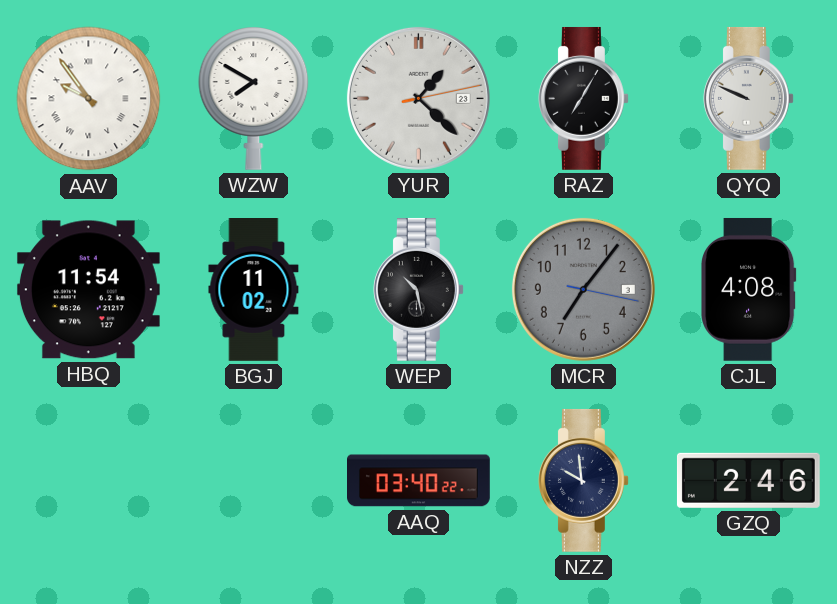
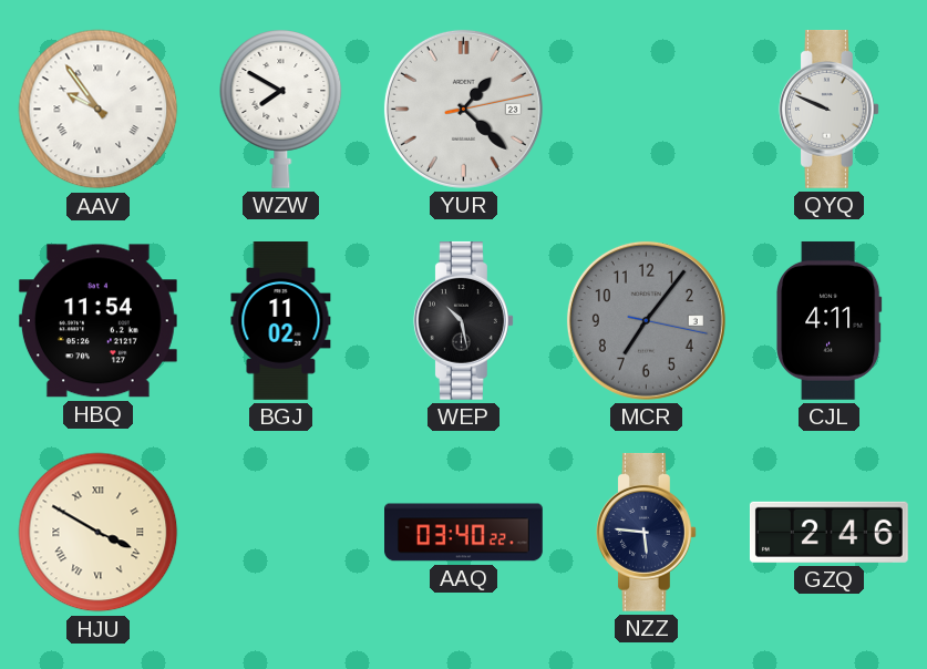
RAZ: 7:05 -> none
CJL: 4:08 -> 4:11
HJU: none -> 3:50
NZZ: 9:59 -> 5:46
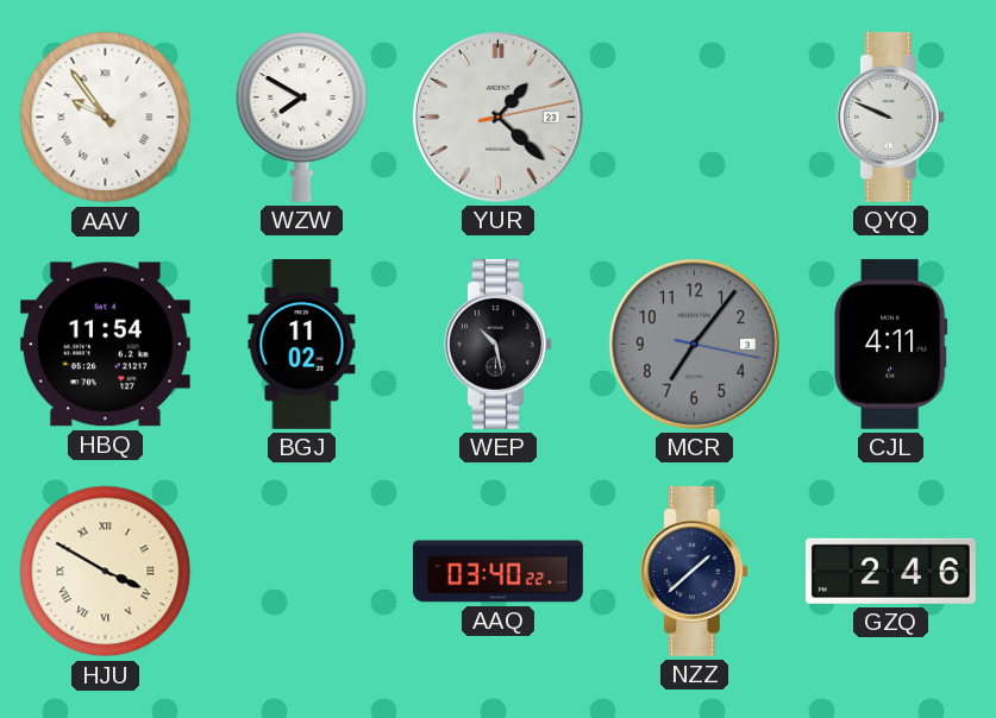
NZZ: 5:46 -> 1:38
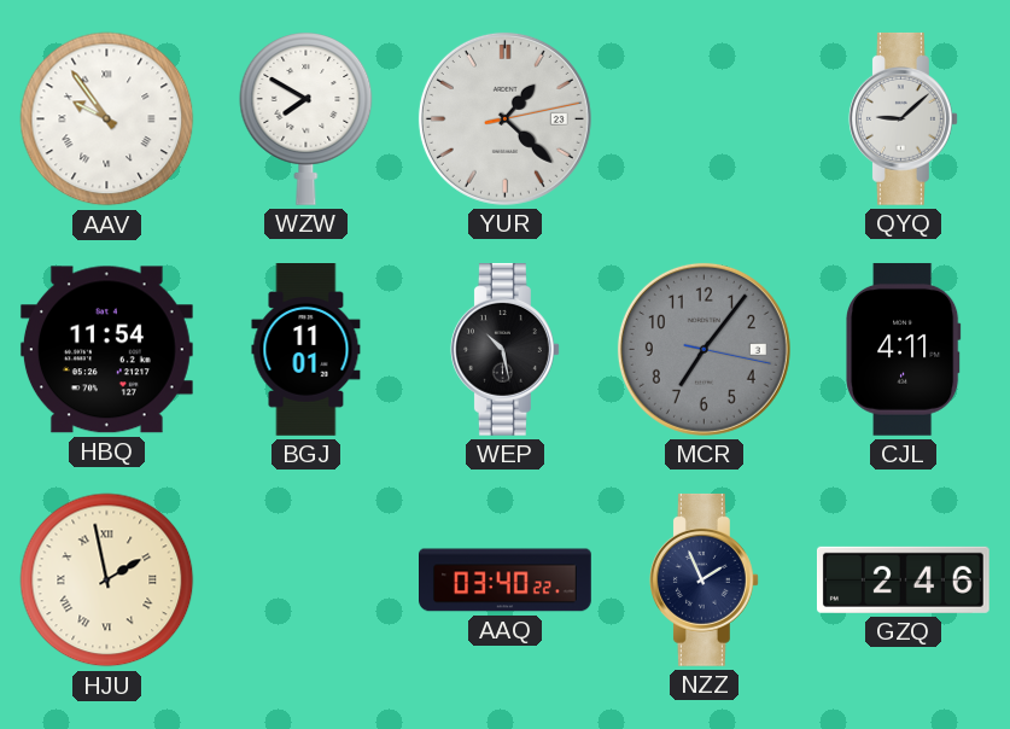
QYQ: 9:49 -> 9:08
BGJ: 11:02 -> 11:01
HJU: 3:50 -> 1:58
NZZ: 1:38 -> 1:56
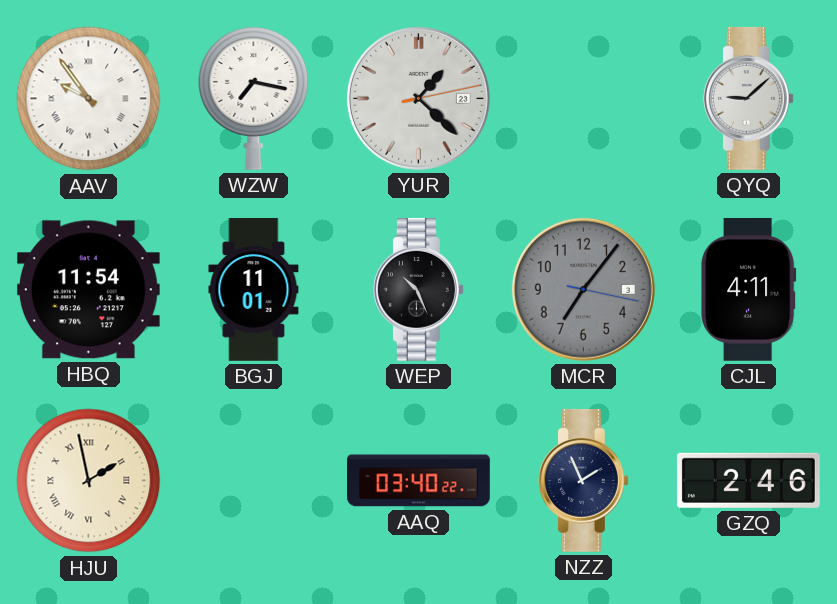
WZW: 7:50 -> 7:17
WEP: 10:28 -> 10:26
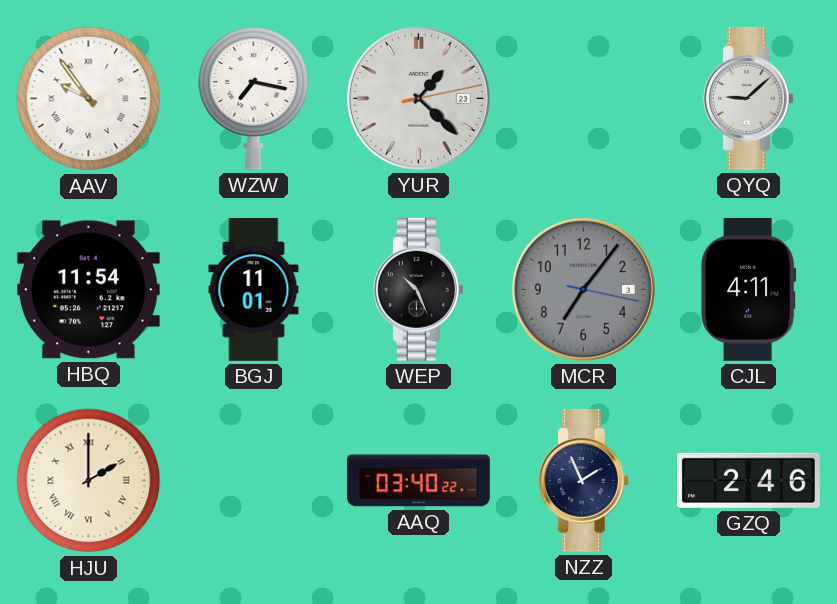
HJU: 1:58 -> 2:00
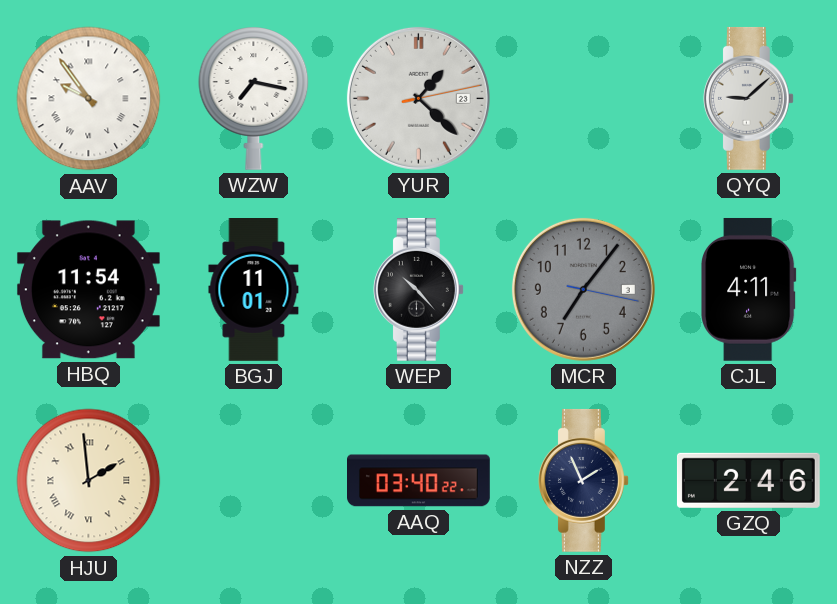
WEP: 10:26 -> 10:23
HJU: 2:00 -> 1:59
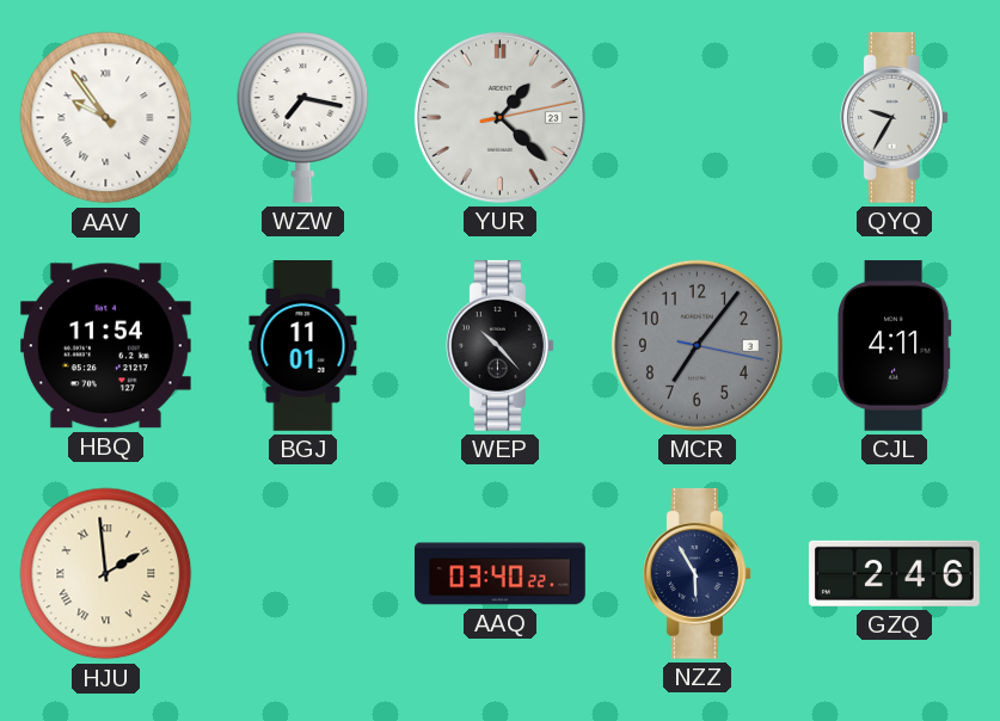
QYQ: 9:08 -> 9:35
NZZ: 1:56 -> 5:55
